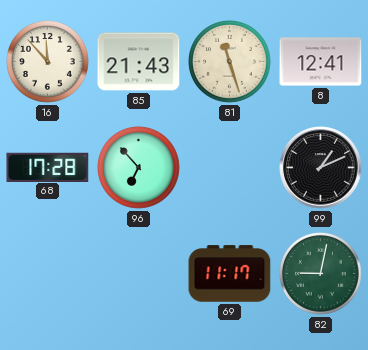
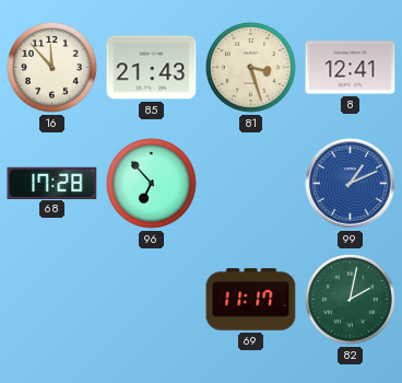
81: 11:27 -> 3:27
99 dial: black -> blue
82: 9:02 -> 2:02
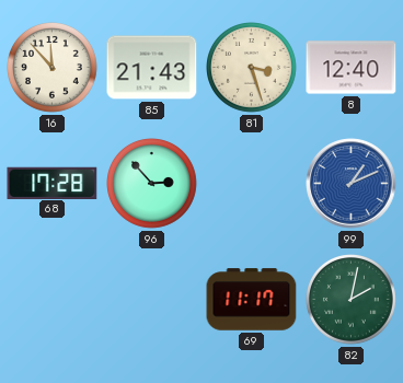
8: 12:41 -> 12:40
96: 6:53 -> 2:53
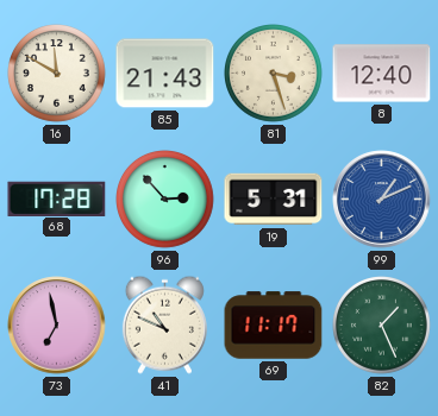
16: 11:53 -> 11:50
19: none -> 5:31
73: none -> 6:58
41: none -> 10:49
82: 2:02 -> 1:26
